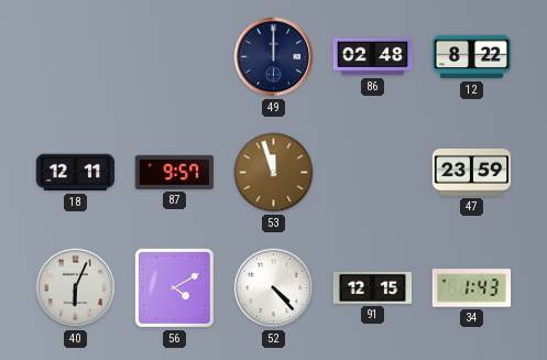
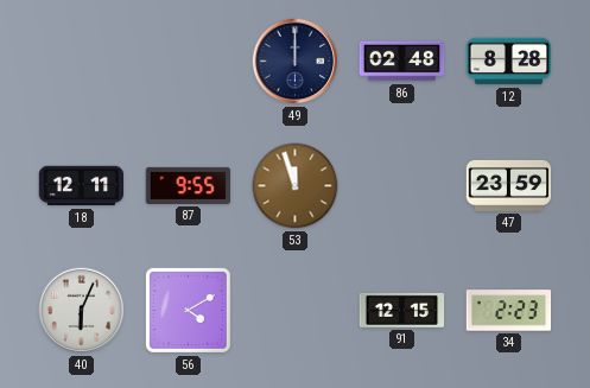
12: 8:22 -> 8:28
87: 9:57 -> 9:55
52: 4:23 -> none
34: 1:43 -> 2:23
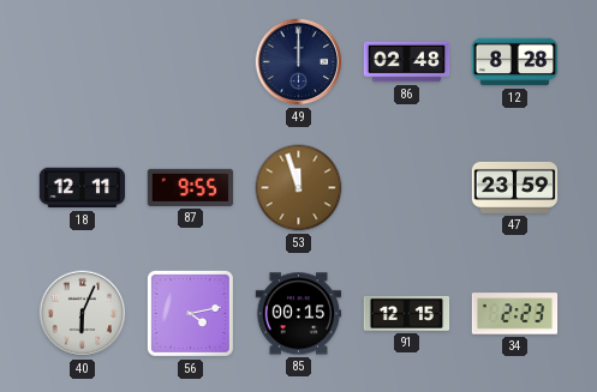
56: 4:10 -> 4:13
85: none -> 00:15
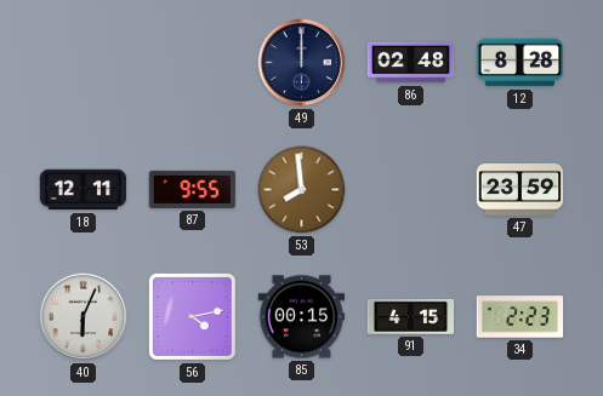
53: 11:57 -> 7:59
91: 12:15 -> 4:15
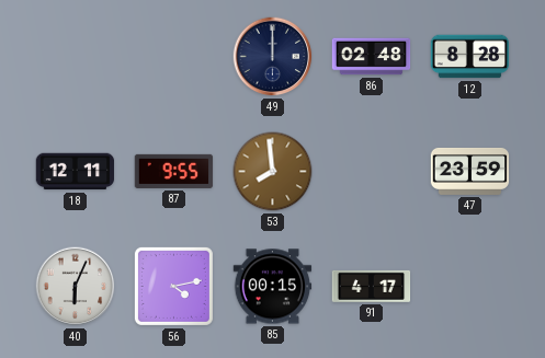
91: 4:15 -> 4:17
34: 2:23 -> none
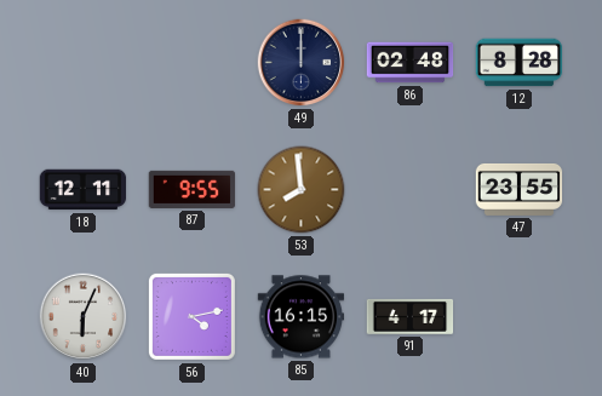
47: 23:59 -> 23:55
85: 00:15 -> 16:15
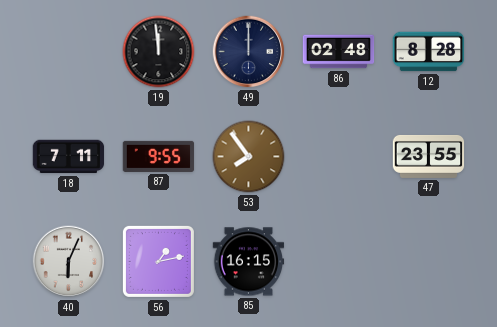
19: none -> 11:59
18: 12:11 -> 7:11
53: 7:59 -> 7:54
56: 4:13 -> 1:13
91: 4:17 -> none
